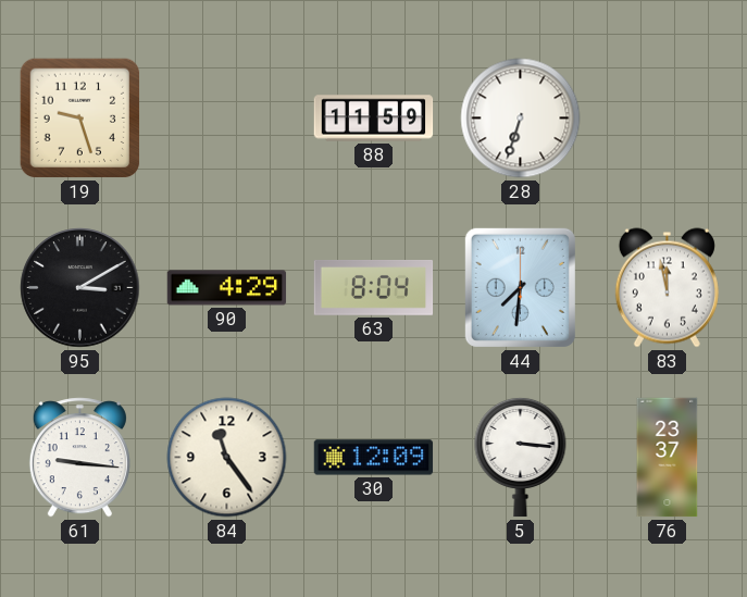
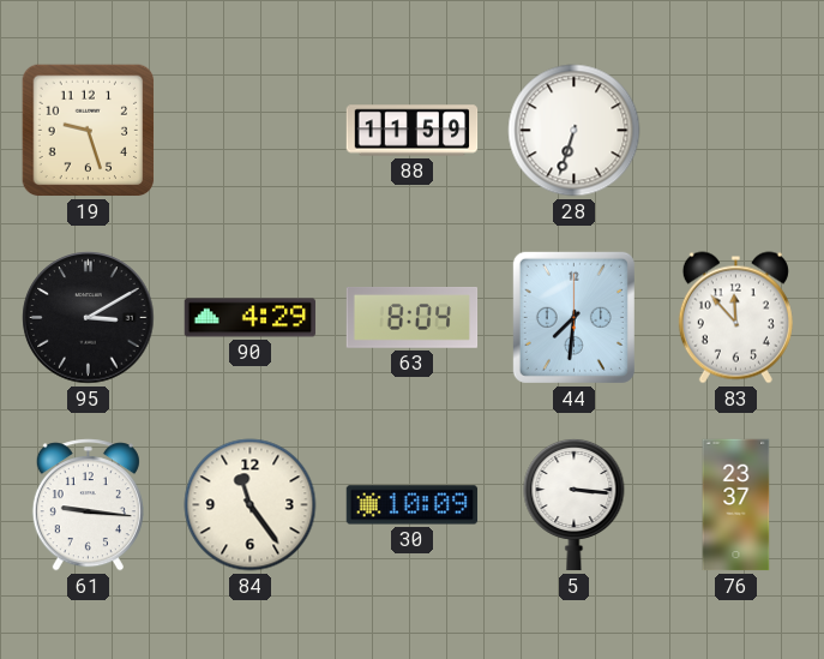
83: 11:58 -> 11:53
30: 12:09 -> 10:09
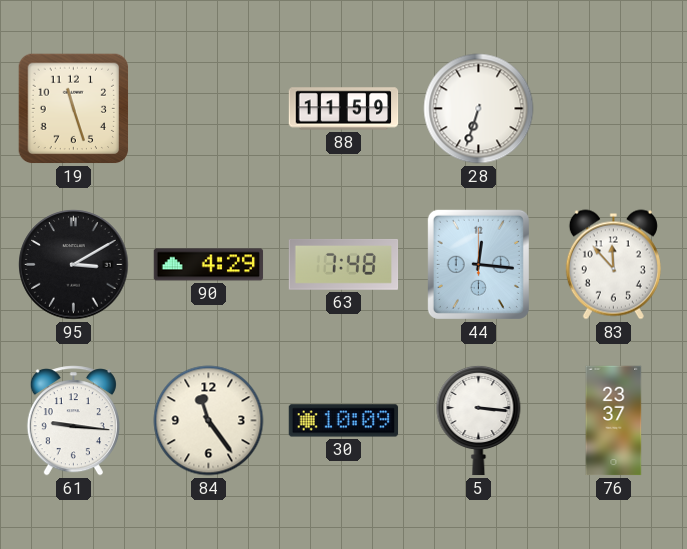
19: 9:27 -> 11:27
63: 8:04 -> 7:48
44: 7:31 -> 12:16
